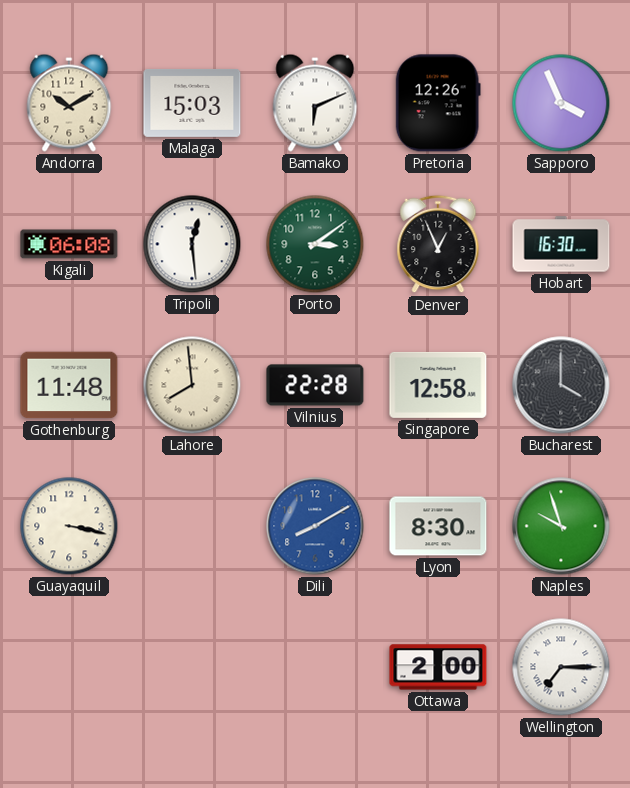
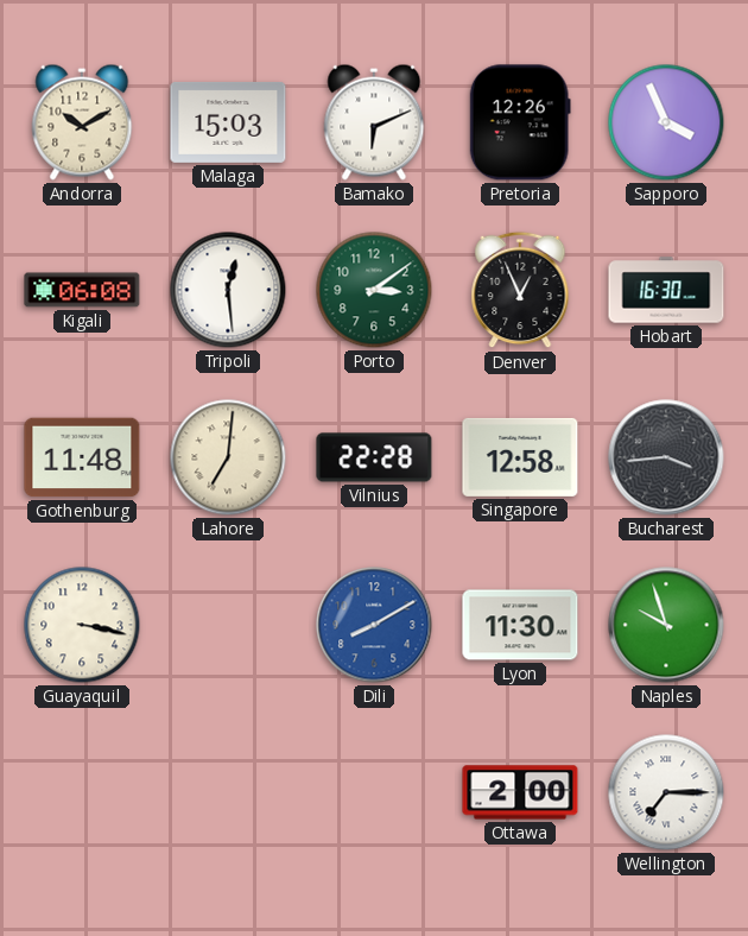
Lahore: 7:59 -> 7:01
Bucharest: 4:00 -> 3:44
Lyon: 8:30 -> 11:30
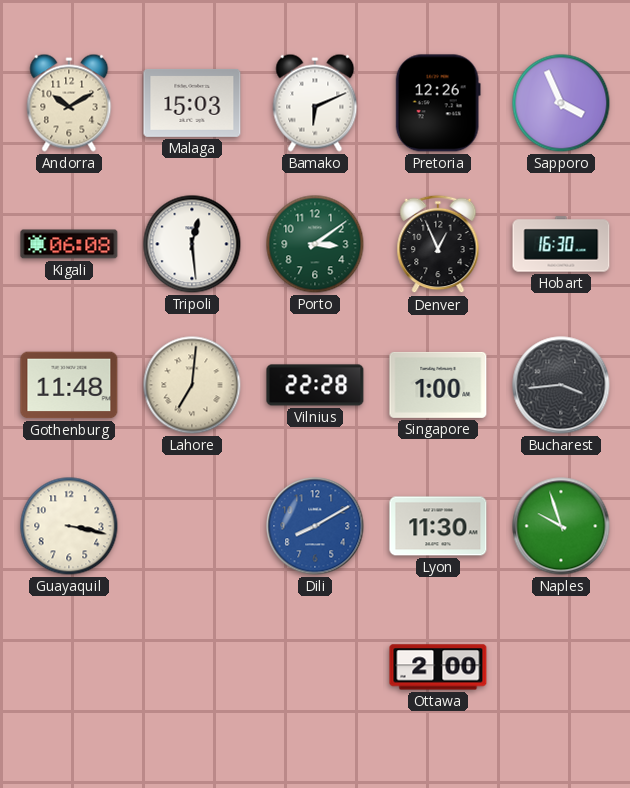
Singapore: 12:58 -> 1:00
Wellington: 7:15 -> none
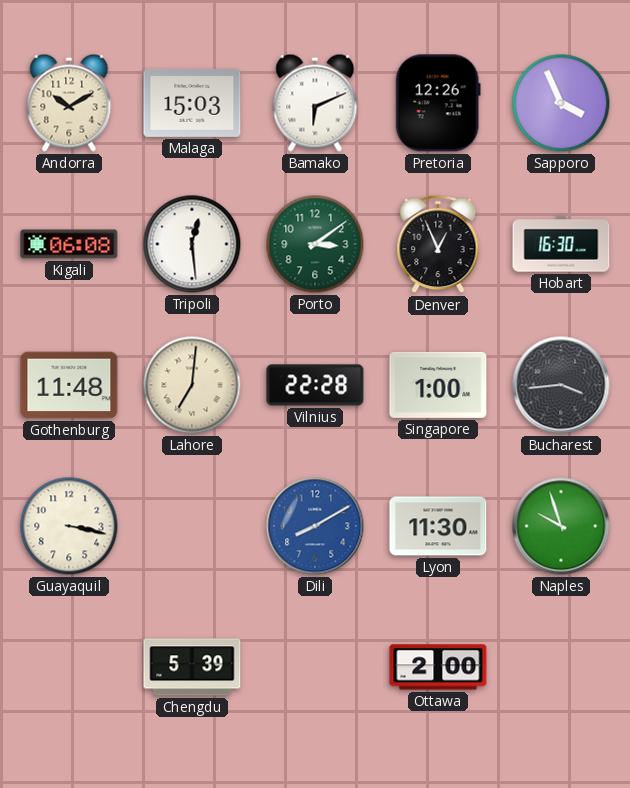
Chengdu: none -> 5:39
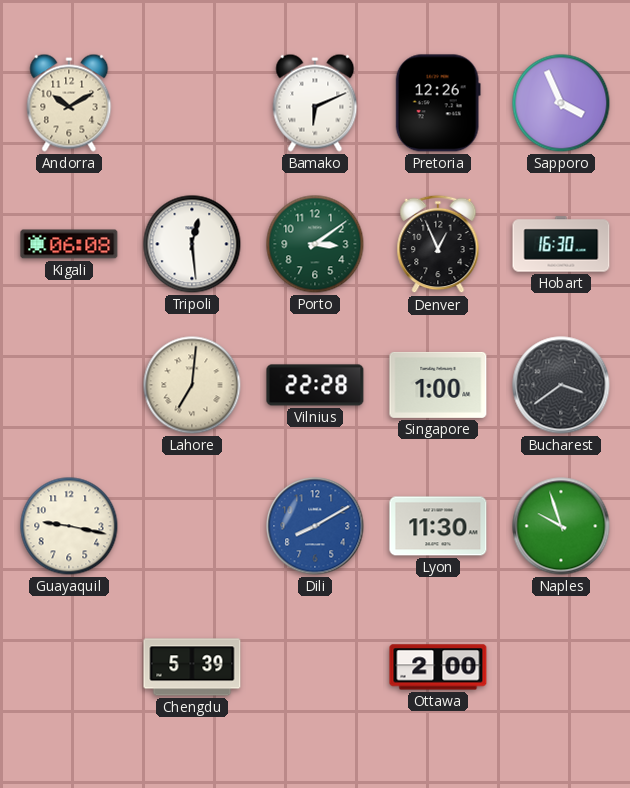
Malaga: 15:03 -> none
Gothenburg: 11:48 -> none
Bucharest: 3:44 -> 3:39
Guayaquil: 3:17 -> 9:17
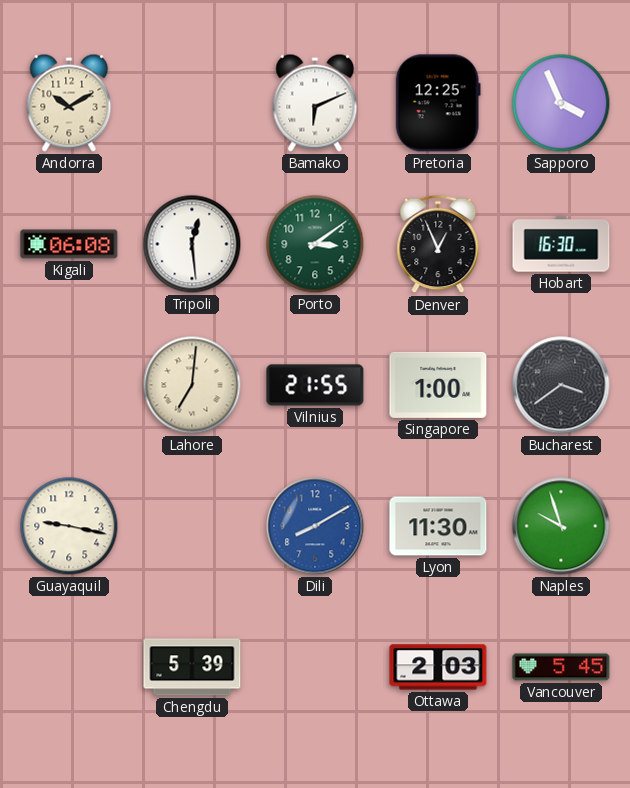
Pretoria: 12:26 -> 12:25
Vilnius: 22:28 -> 21:55
Ottawa: 2:00 -> 2:03
Vancouver: none -> 5:45
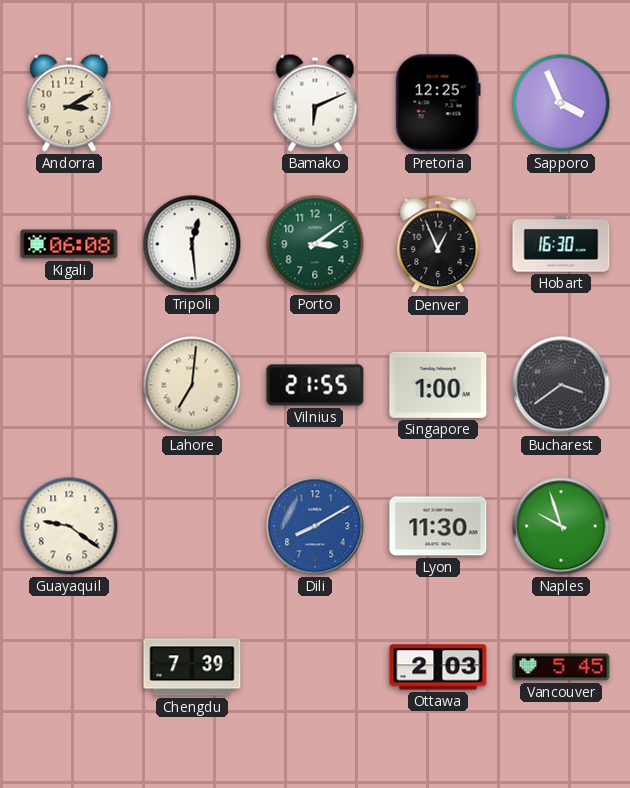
Andorra: 10:10 -> 3:10
Guayaquil: 9:17 -> 9:21
Chengdu: 5:39 -> 7:39
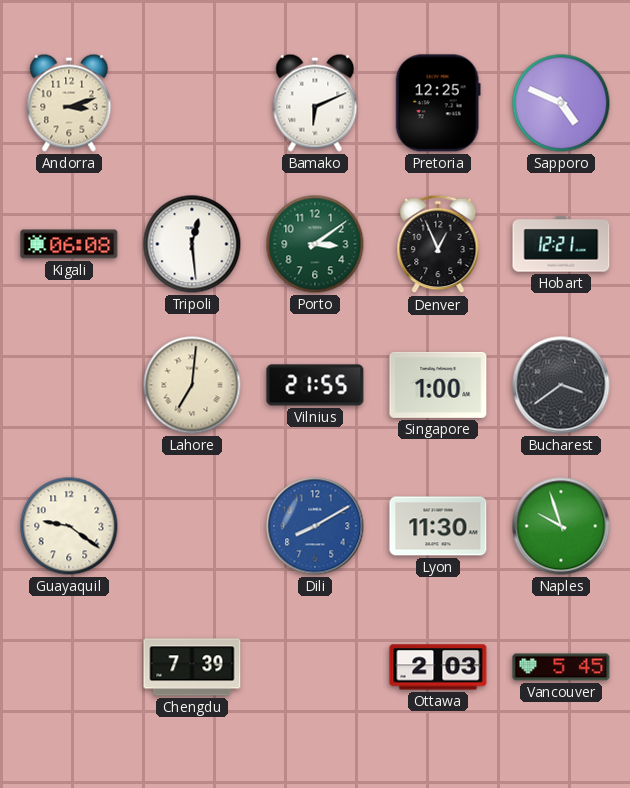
Andorra: 3:10 -> 3:12
Sapporo: 3:56 -> 4:49
Hobart: 16:30 -> 12:21
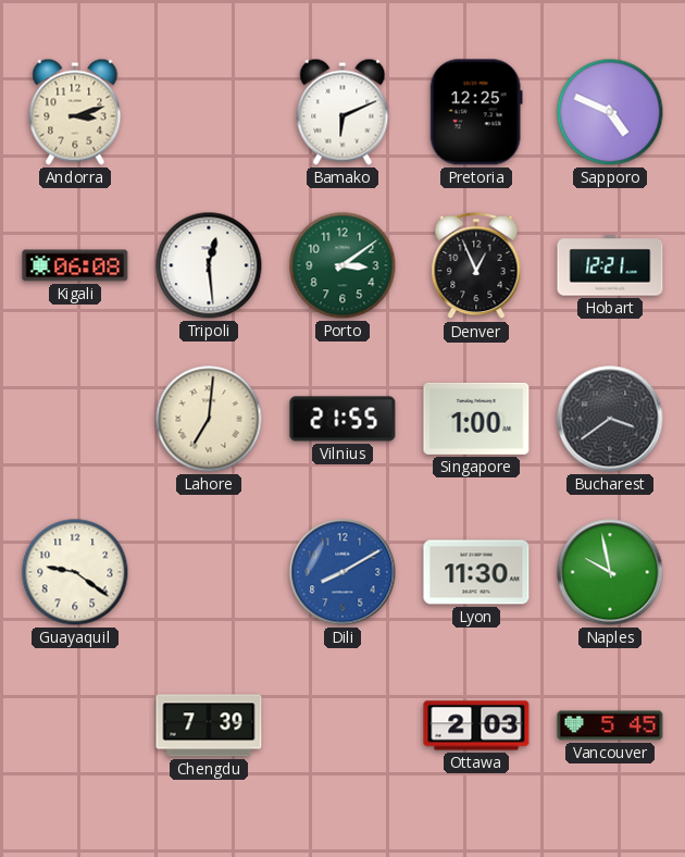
Naples: 9:57 -> 9:58
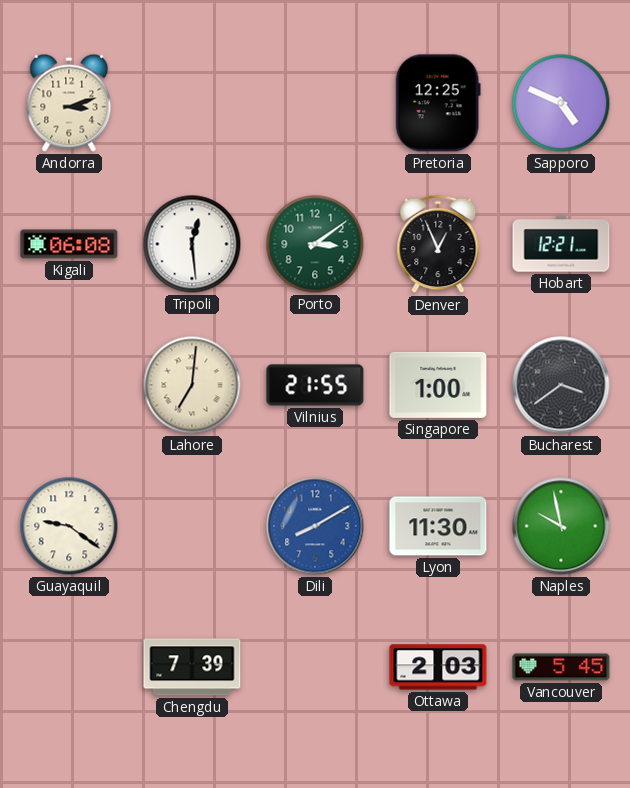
Bamako: 6:11 -> none
